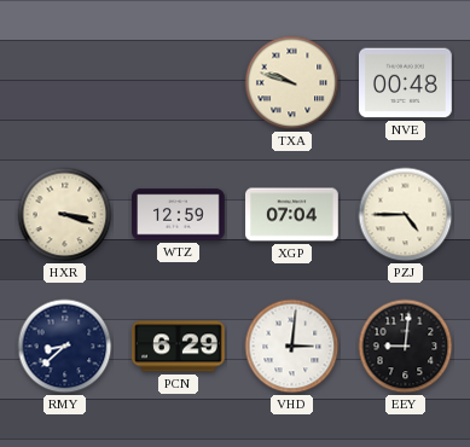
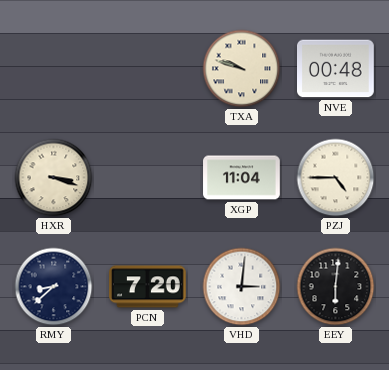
WTZ: 12:59 -> none
XGP: 07:04 -> 11:04
PCN: 6:29 -> 7:20
EEY: 9:01 -> 6:01
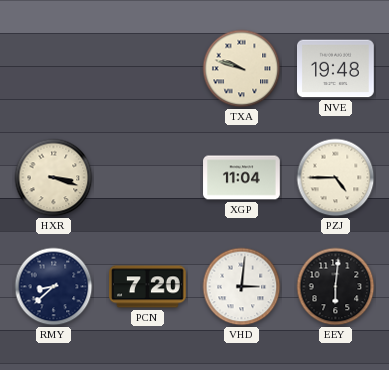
NVE: 00:48 -> 19:48
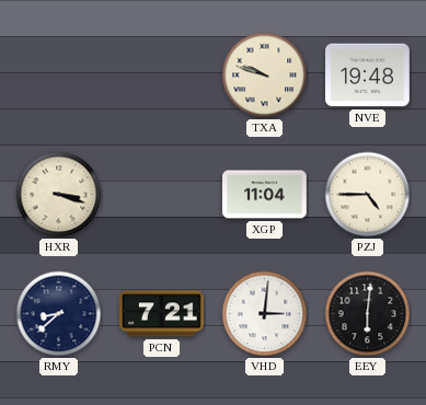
PCN: 7:20 -> 7:21
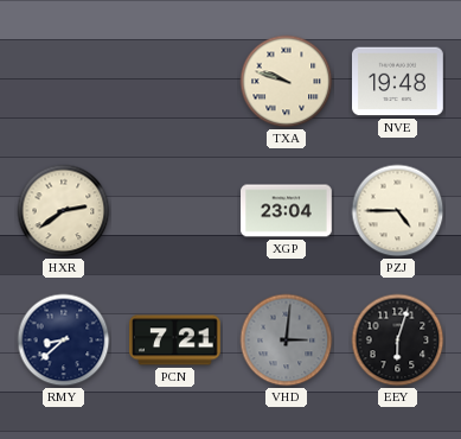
HXR: 3:18 -> 2:39
XGP: 11:04 -> 23:04
VHD dial: white -> grey
EEY: 6:01 -> 6:03
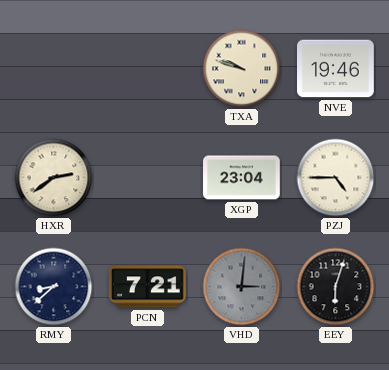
NVE: 19:48 -> 19:46
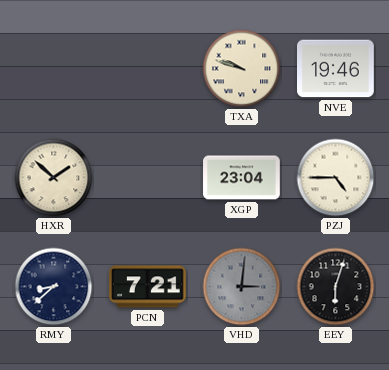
HXR: 2:39 -> 1:52
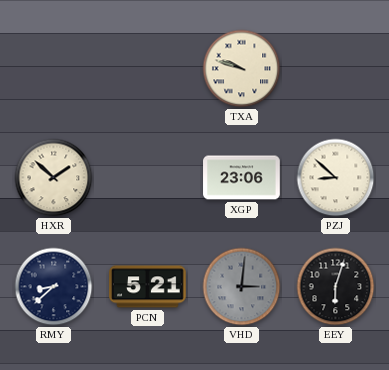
NVE: 19:46 -> none
XGP: 23:04 -> 23:06
PZJ: 4:45 -> 8:52
PCN: 7:21 -> 5:21
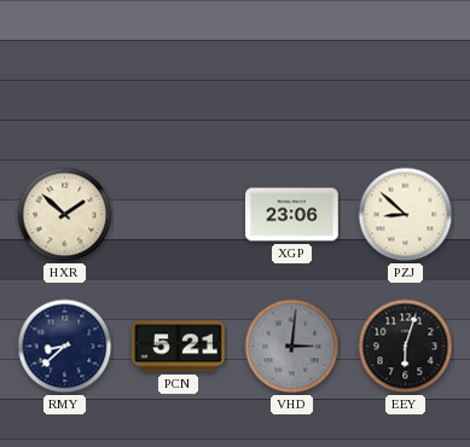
TXA: 9:48 -> none
